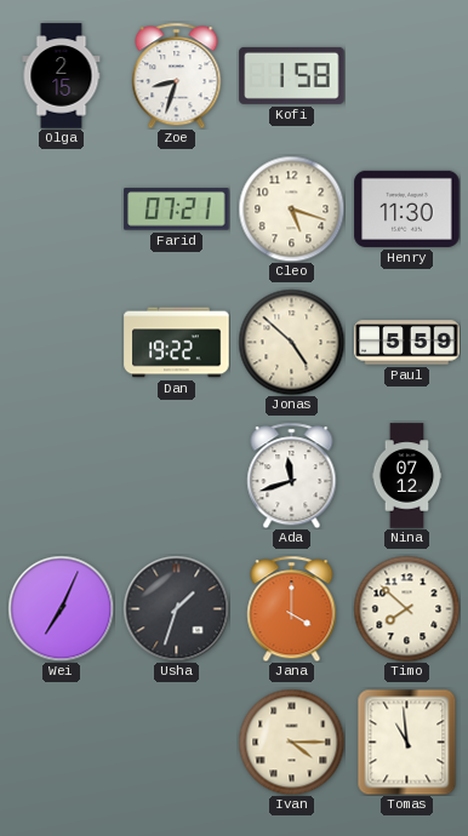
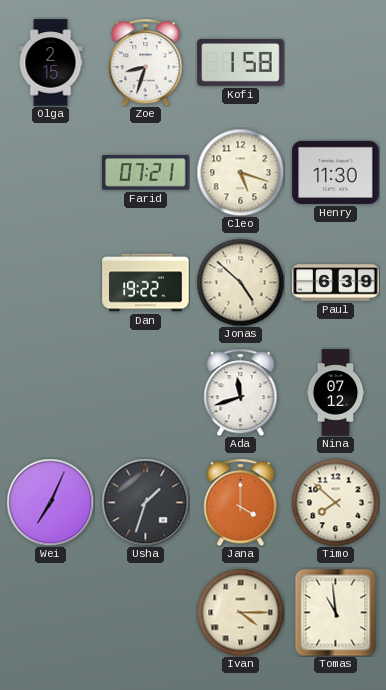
Paul: 5:59 -> 6:39
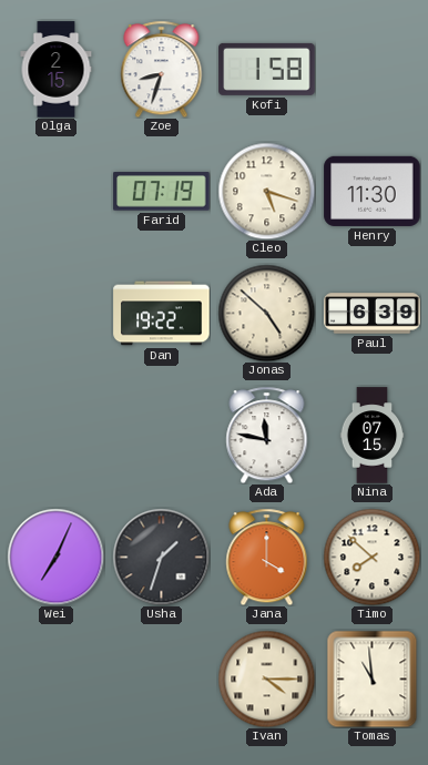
Farid: 07:21 -> 07:19
Ada: 11:42 -> 11:47
Nina: 07:12 -> 07:15
